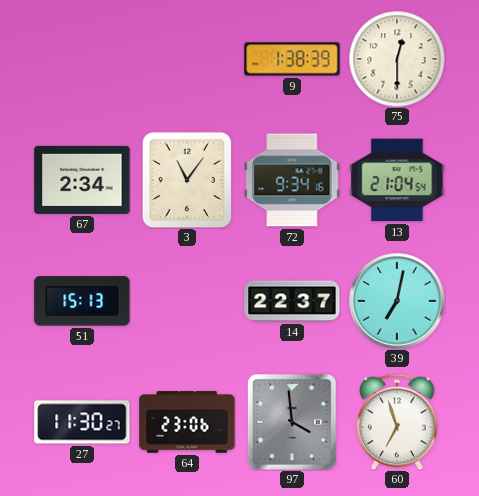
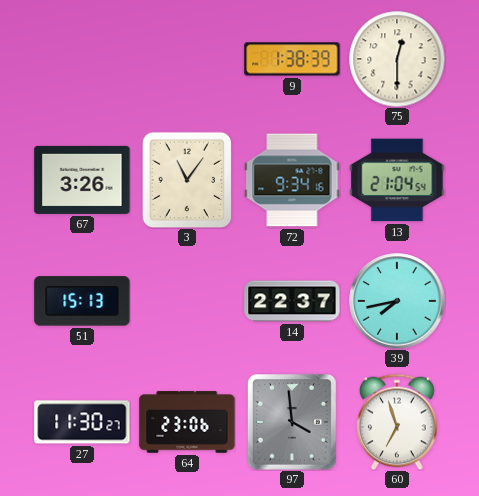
67: 2:34 -> 3:26
39: 7:02 -> 7:43
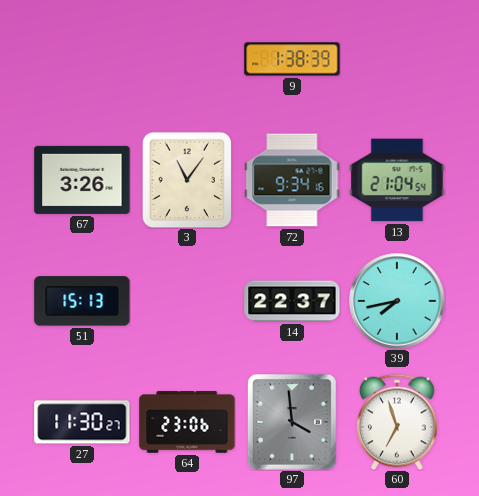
75: 12:30 -> none
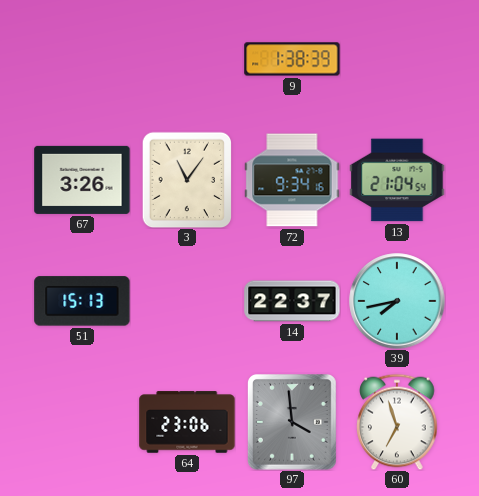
27: 11:30 -> none
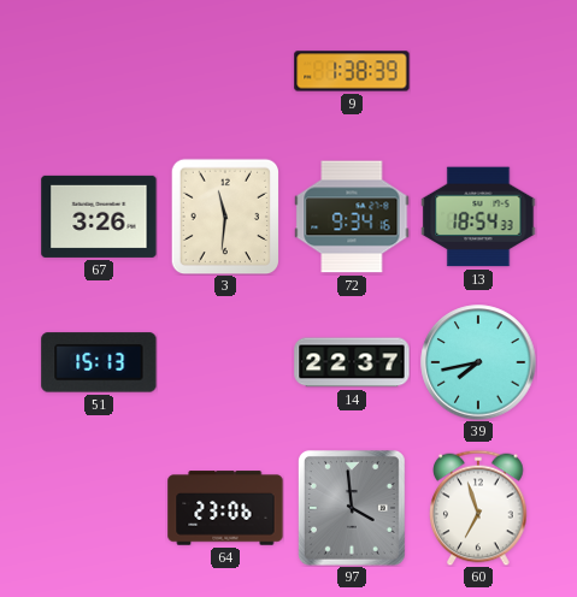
3: 11:06 -> 11:31
13: 21:04 -> 18:54
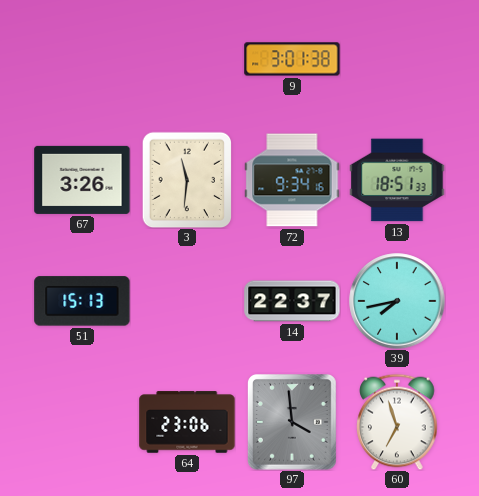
9: 1:38 -> 3:01
13: 18:54 -> 18:51
